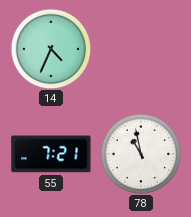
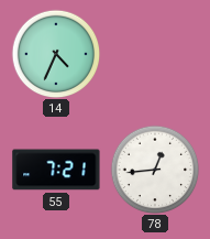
78: 10:58 -> 12:44
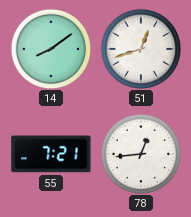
14: 4:34 -> 8:09
51: none -> 12:42
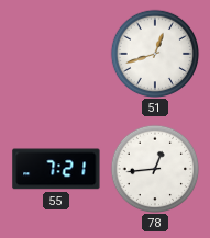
14: 8:09 -> none
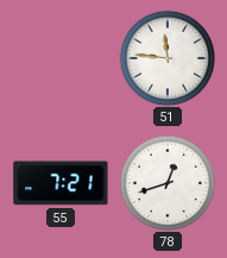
51: 12:42 -> 11:46
78: 12:44 -> 12:42
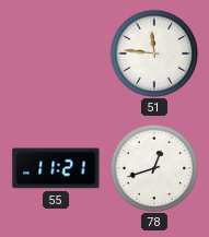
55: 7:21 -> 11:21
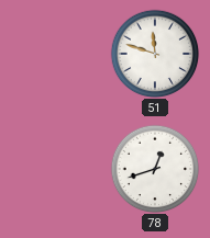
51: 11:46 -> 11:48
55: 11:21 -> none
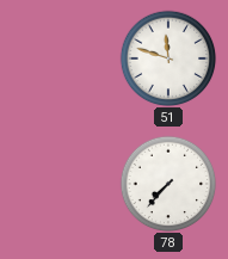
78: 12:42 -> 7:37
